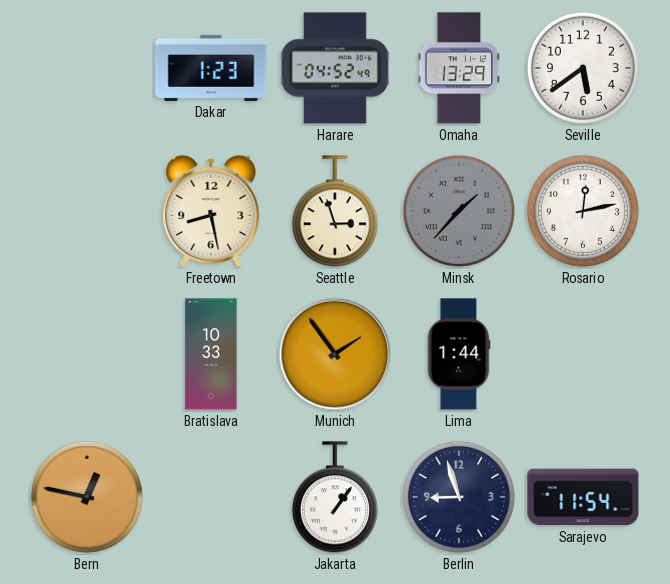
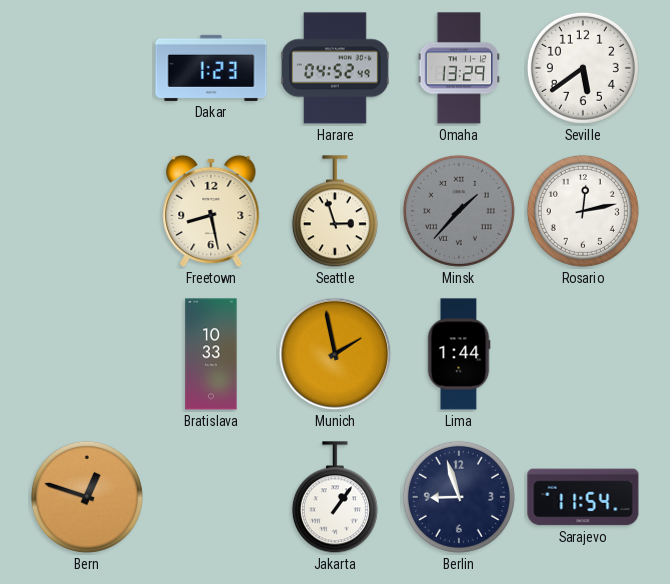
Munich: 1:54 -> 1:58
Bern: 12:47 -> 12:48
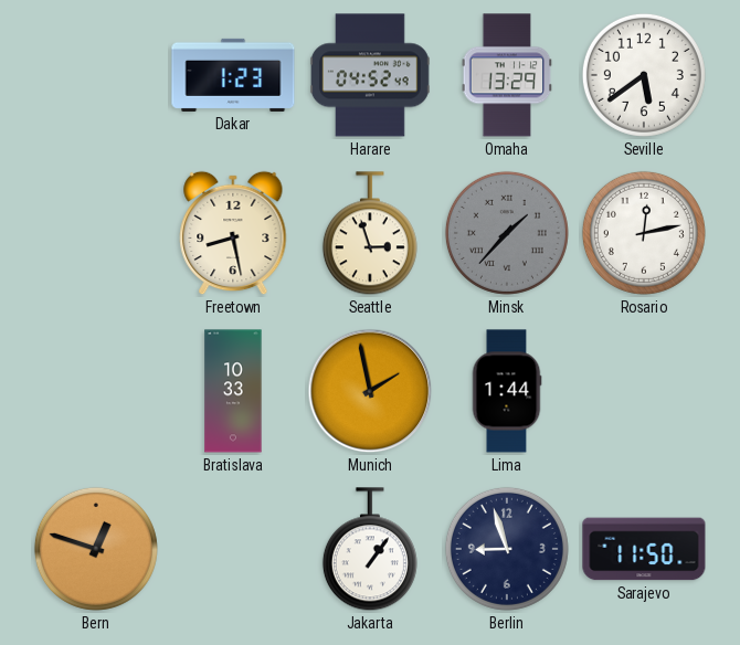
Sarajevo: 11:54 -> 11:50
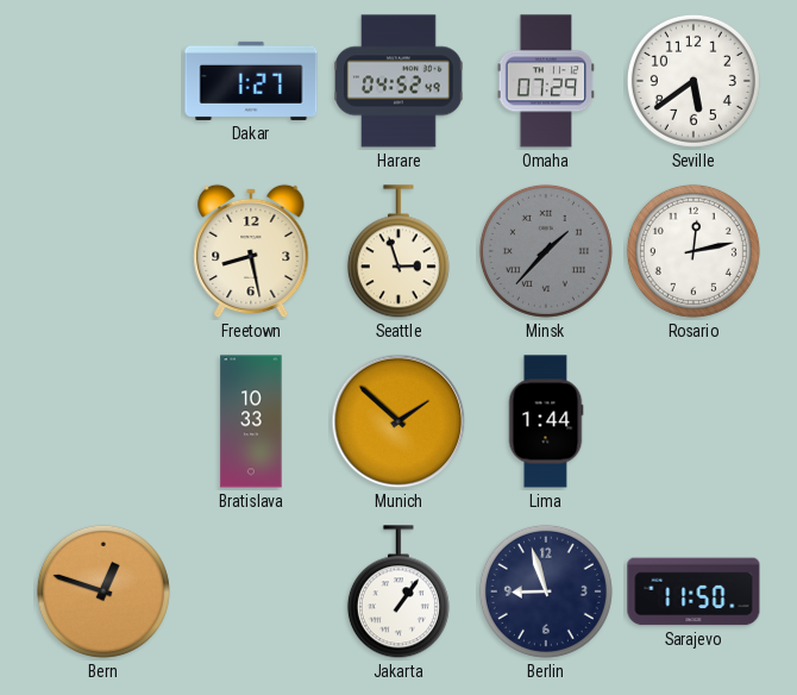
Dakar: 1:23 -> 1:27
Omaha: 13:29 -> 07:29
Munich: 1:58 -> 1:52
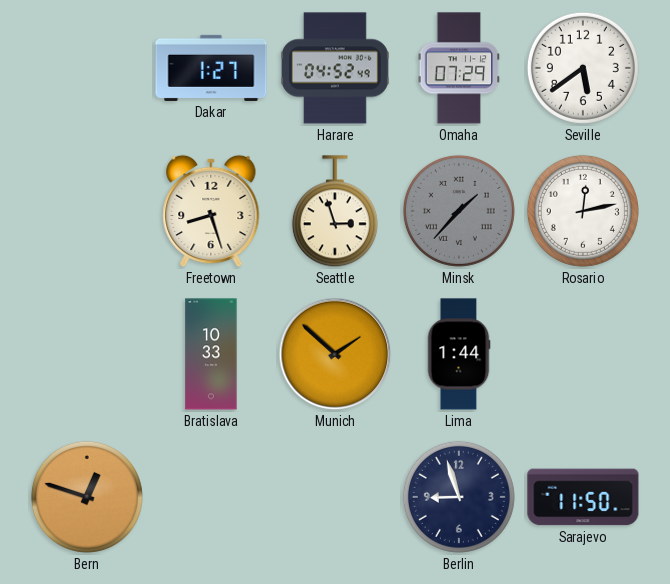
Freetown: 8:28 -> 8:27
Jakarta: 1:06 -> none
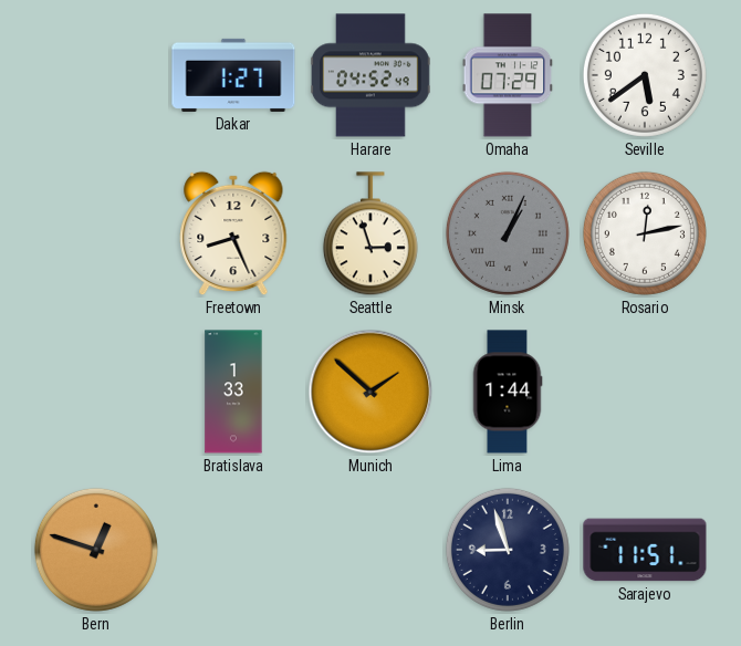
Freetown: 8:27 -> 8:26
Minsk: 1:37 -> 1:04
Bratislava: 10:33 -> 1:33
Sarajevo: 11:50 -> 11:51
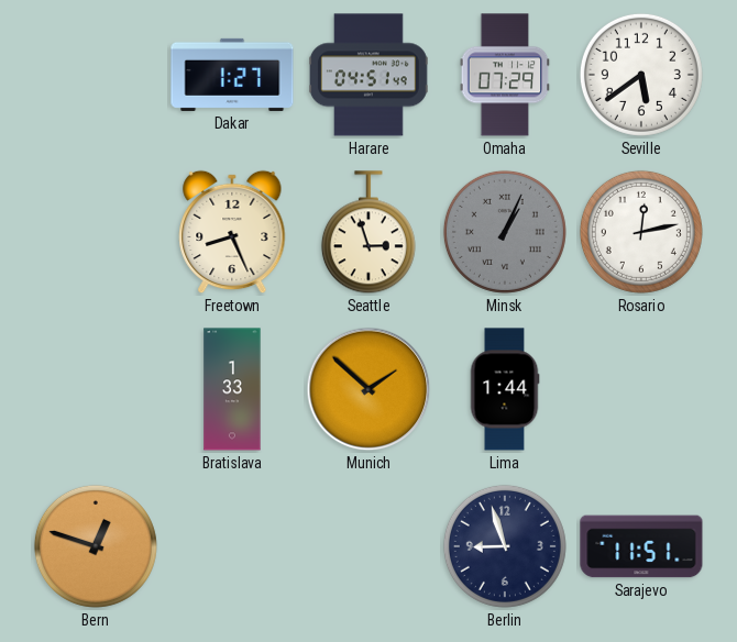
Harare: 04:52 -> 04:51
